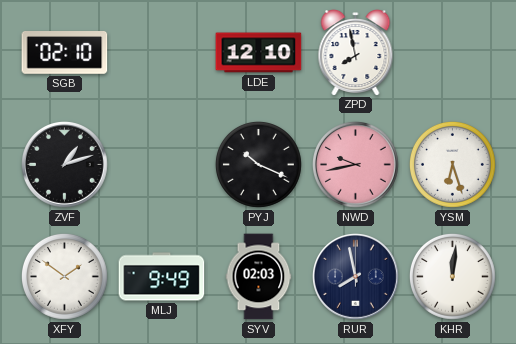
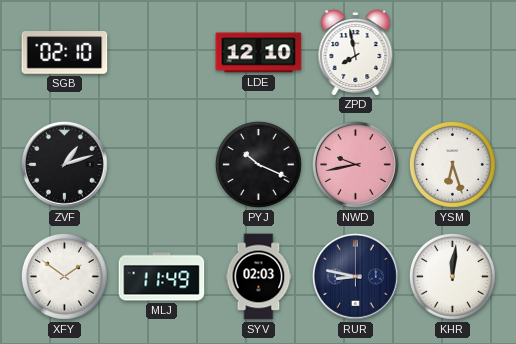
MLJ: 9:49 -> 11:49
RUR: 7:58 -> 8:47
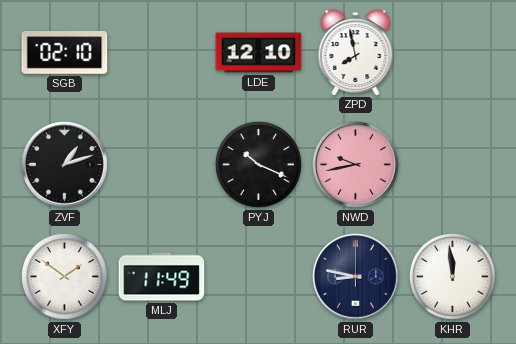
YSM: 6:27 -> none
SYV: 02:03 -> none
KHR: 12:01 -> 11:59
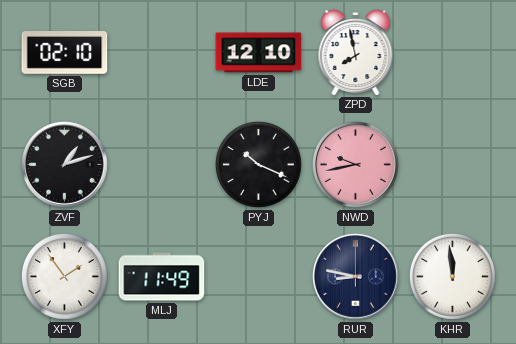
XFY: 1:51 -> 1:54
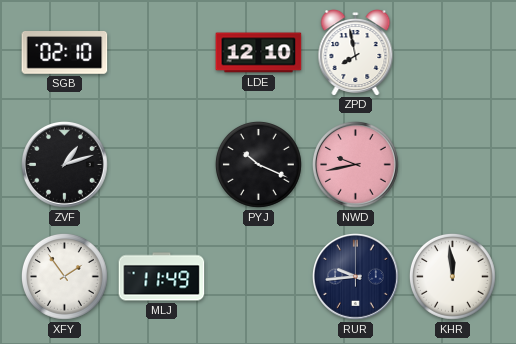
RUR: 8:47 -> 9:44
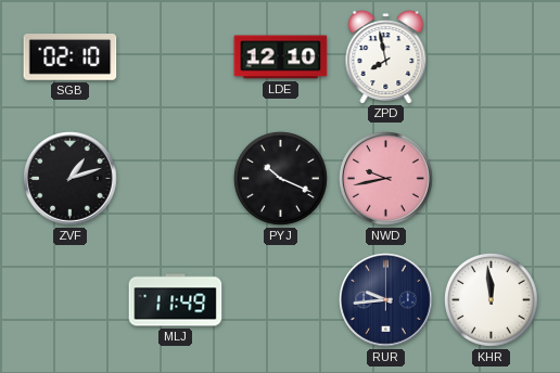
XFY: 1:54 -> none
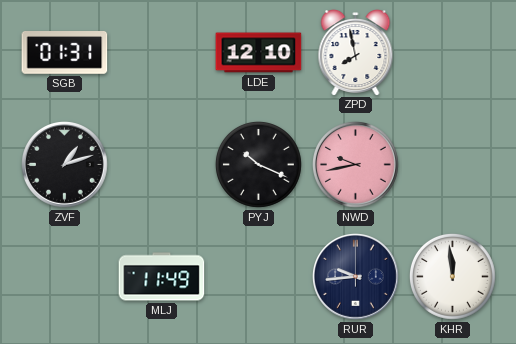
SGB: 02:10 -> 01:31
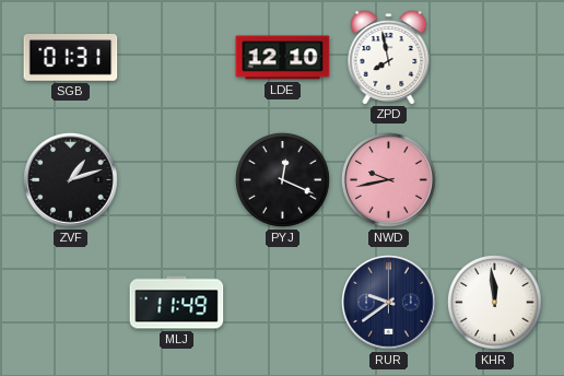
PYJ: 10:19 -> 12:19
RUR: 9:44 -> 9:39
